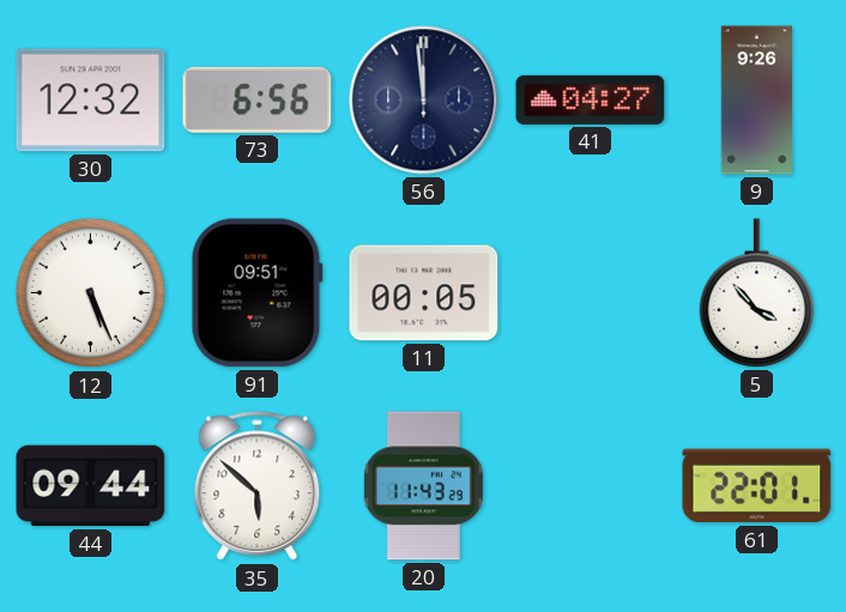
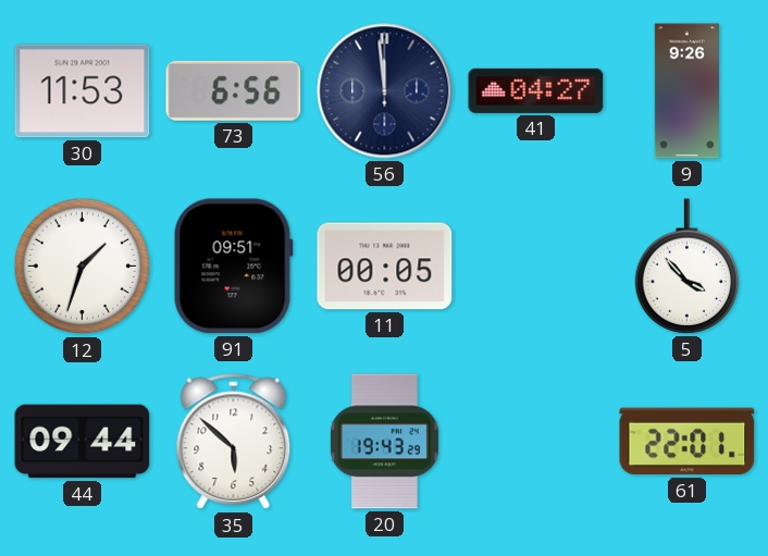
30: 12:32 -> 11:53
12: 5:26 -> 1:33
20: 11:43 -> 19:43
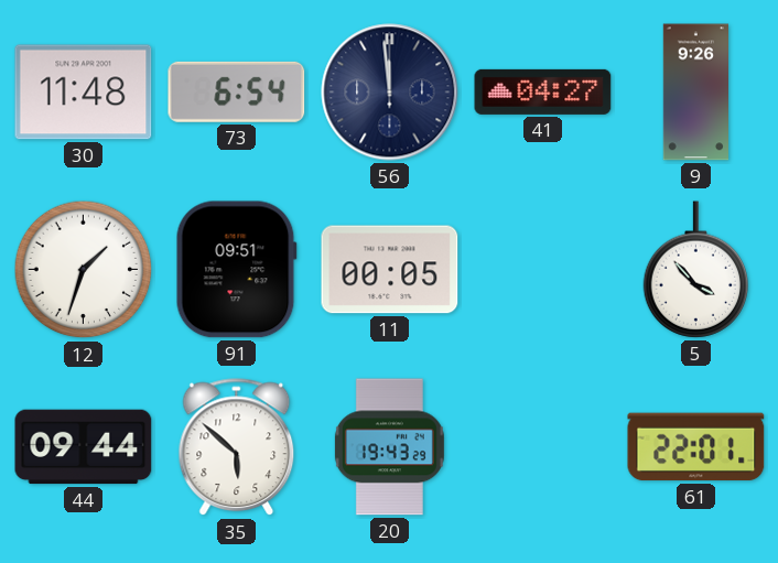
30: 11:53 -> 11:48
73: 6:56 -> 6:54
